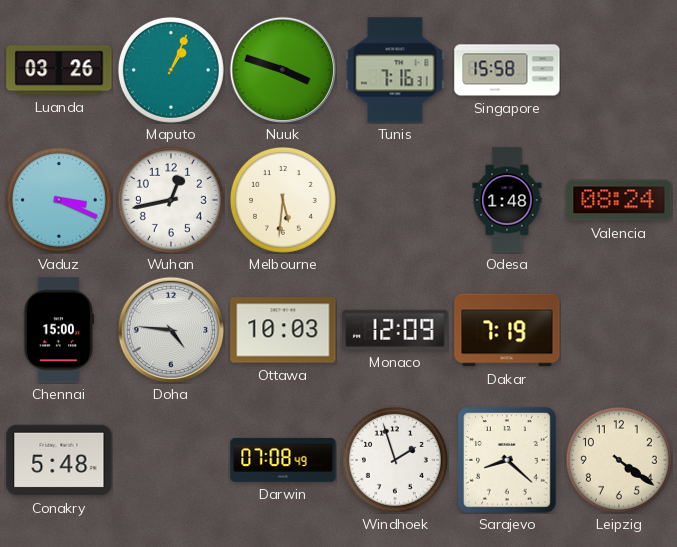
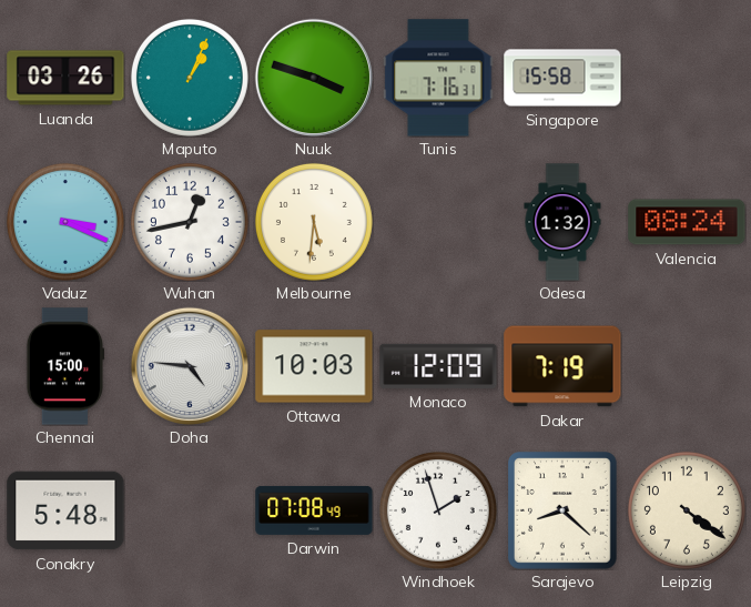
Odesa: 1:48 -> 1:32
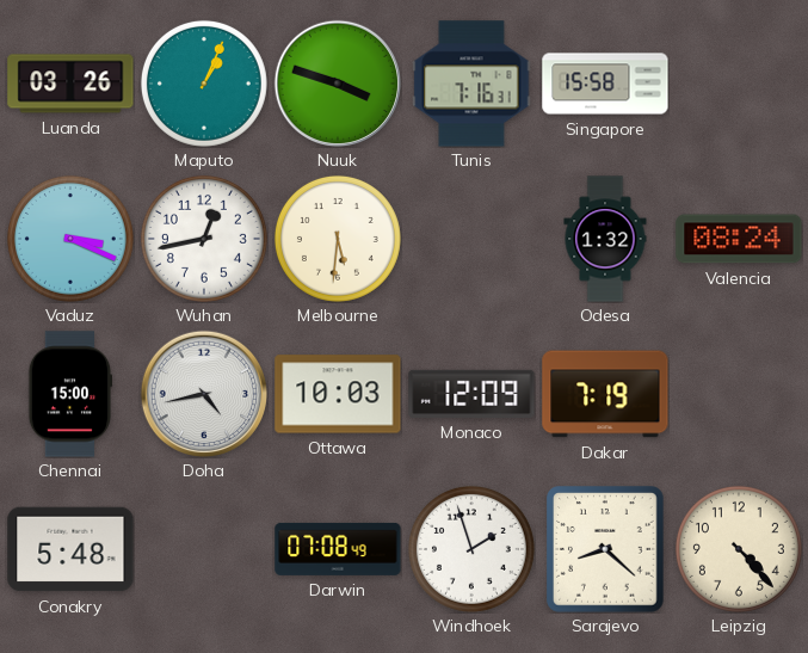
Doha: 4:46 -> 4:43
Leipzig: 4:21 -> 4:23
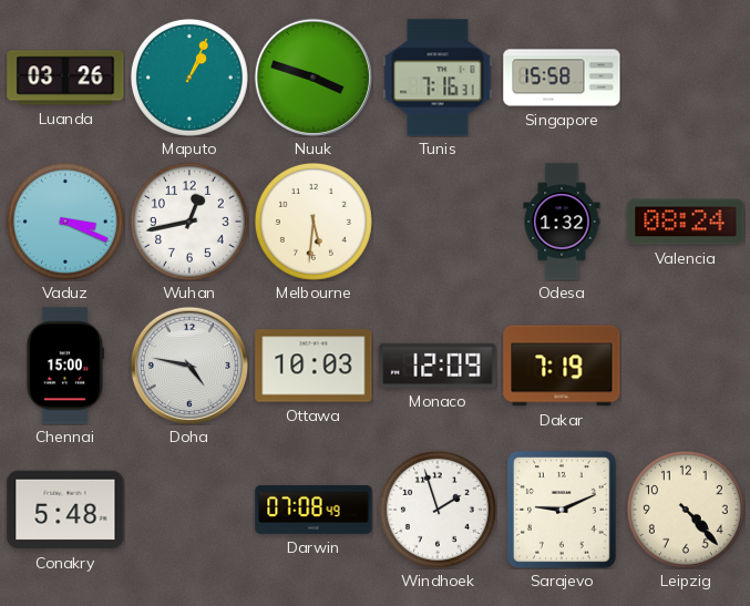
Doha: 4:43 -> 4:47
Sarajevo: 8:22 -> 9:11
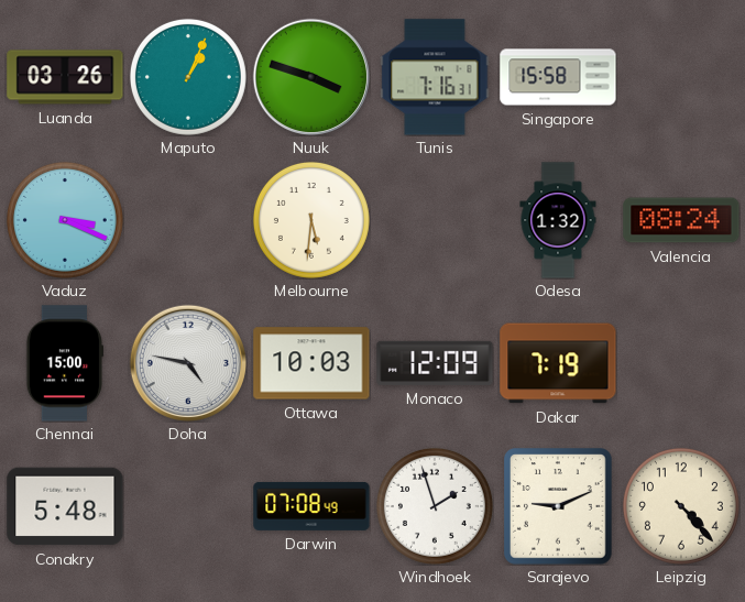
Wuhan: 12:43 -> none
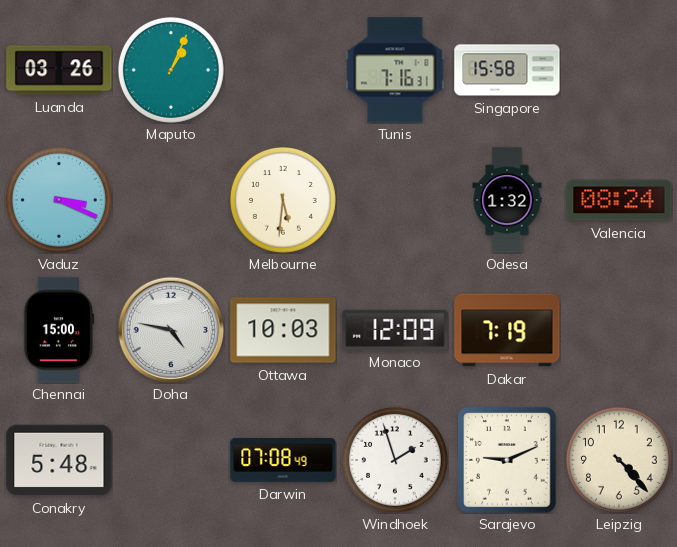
Nuuk: 3:48 -> none
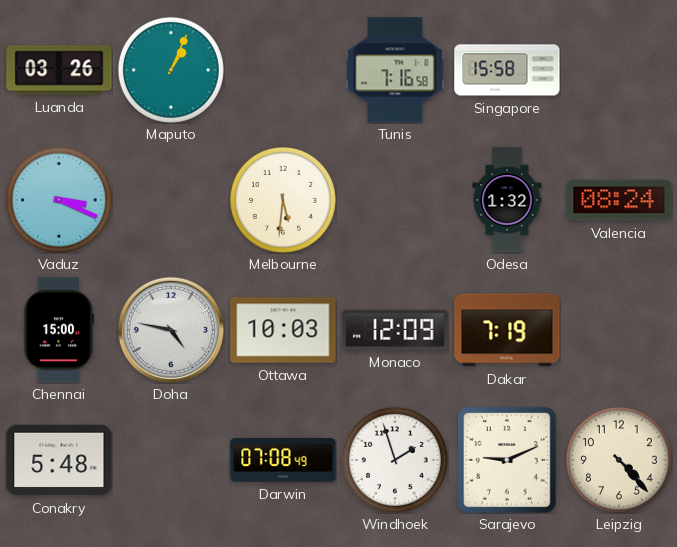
Tunis: 7:16:31 -> 7:16:58
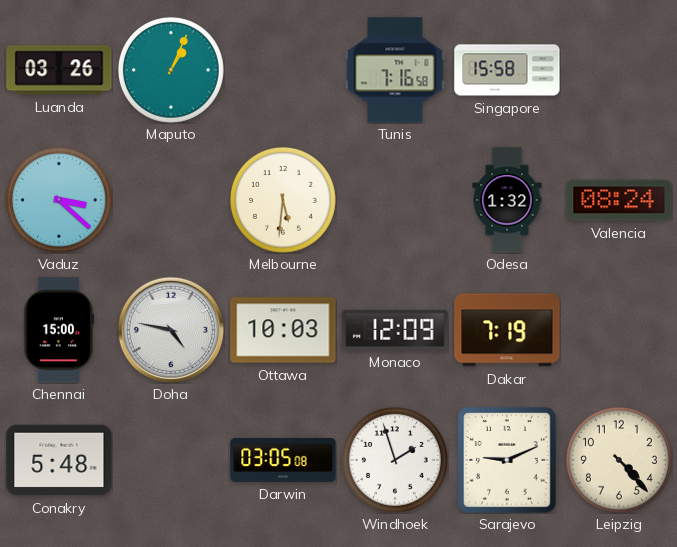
Vaduz: 3:19 -> 3:22
Darwin: 07:08 -> 03:05
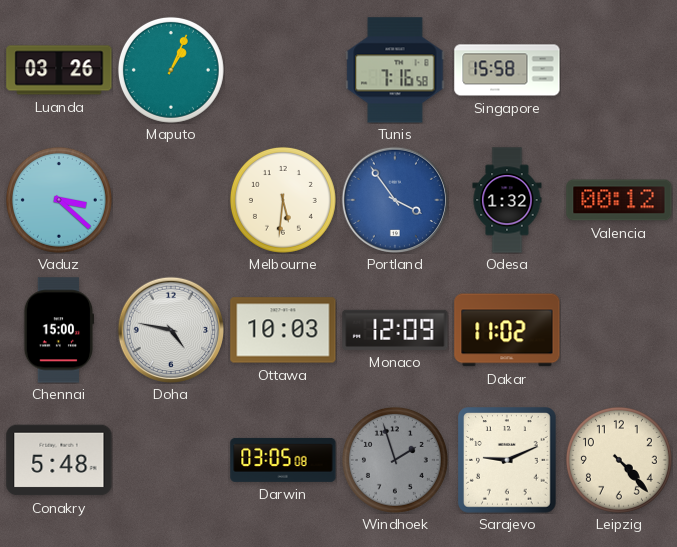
Portland: none -> 3:54
Valencia: 08:24 -> 00:12
Dakar: 7:19 -> 11:02
Windhoek dial: white -> grey
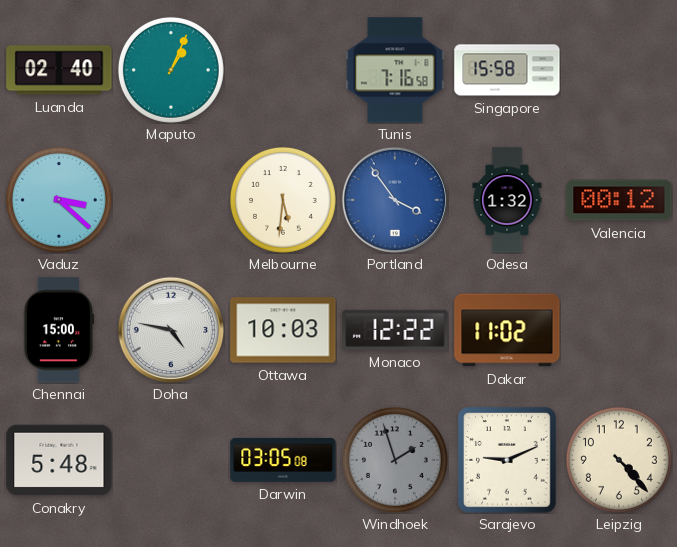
Luanda: 03:26 -> 02:40
Monaco: 12:09 -> 12:22
